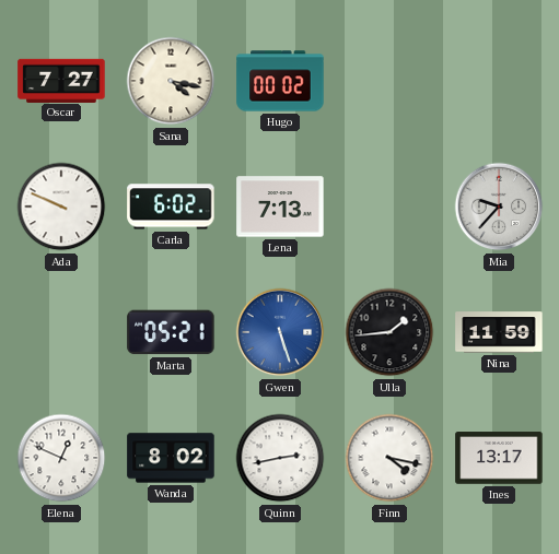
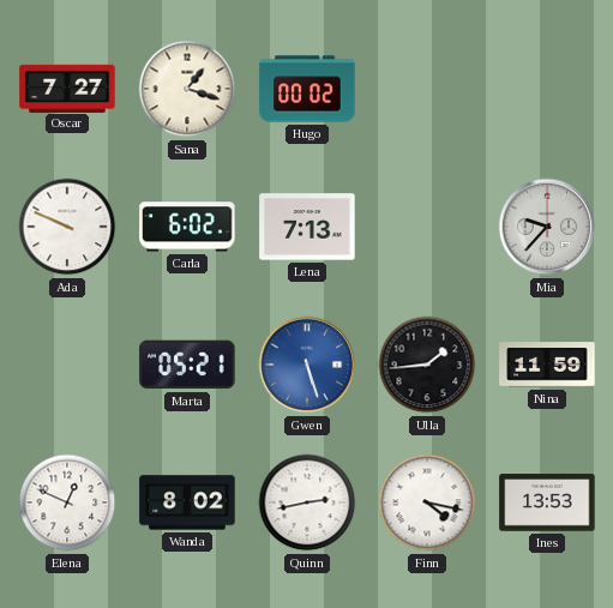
Sana: 4:17 -> 1:18
Ines: 13:17 -> 13:53
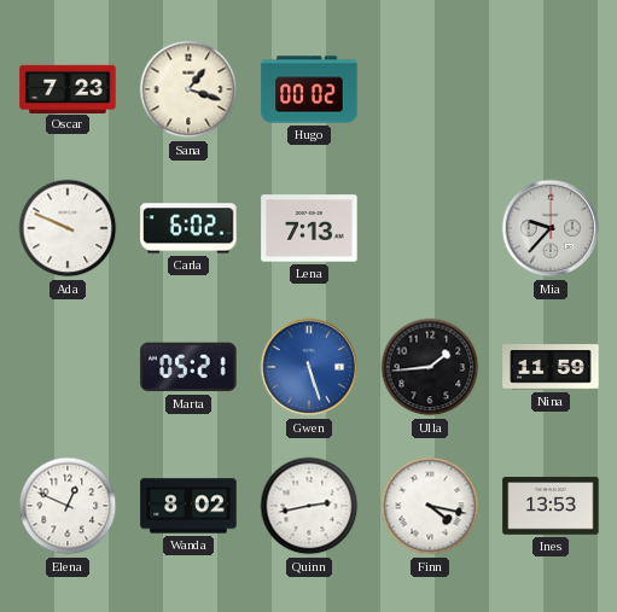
Oscar: 7:27 -> 7:23
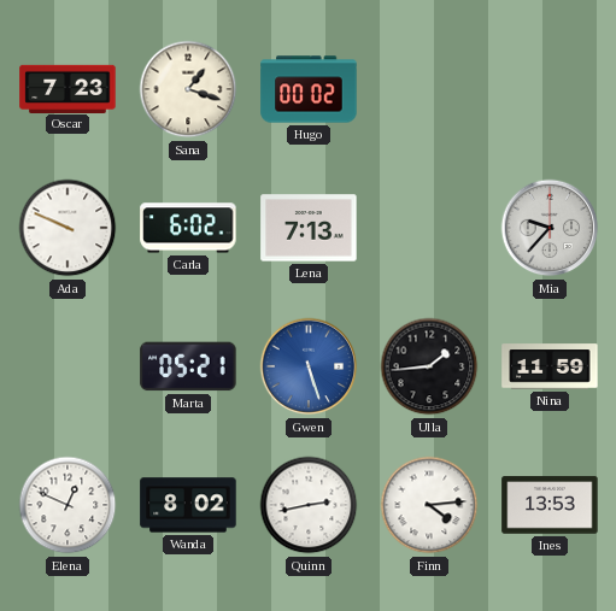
Finn: 4:17 -> 4:14
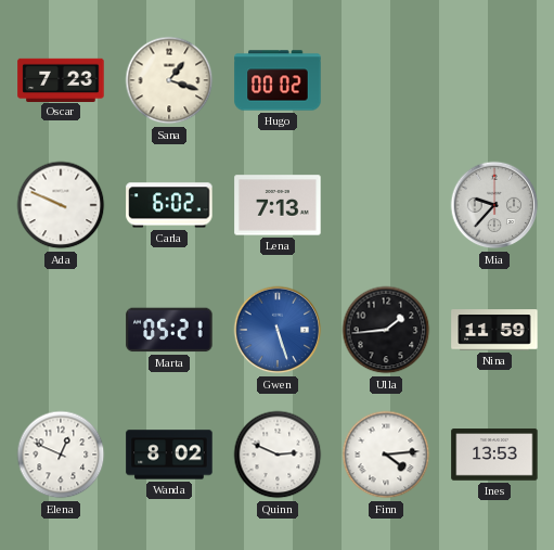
Quinn: 2:43 -> 2:49
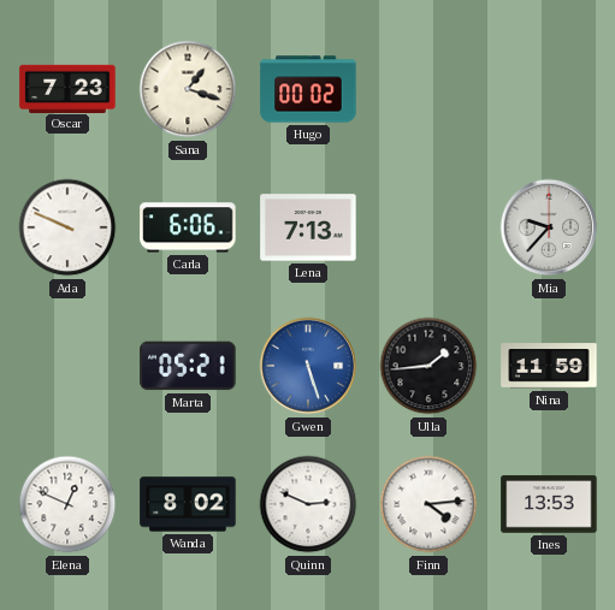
Carla: 6:02 -> 6:06
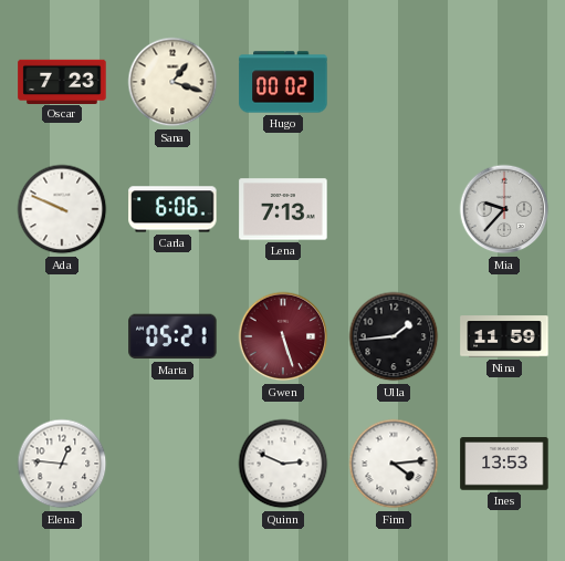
Gwen dial: blue -> burgundy
Elena: 12:49 -> 12:46
Wanda: 8:02 -> none
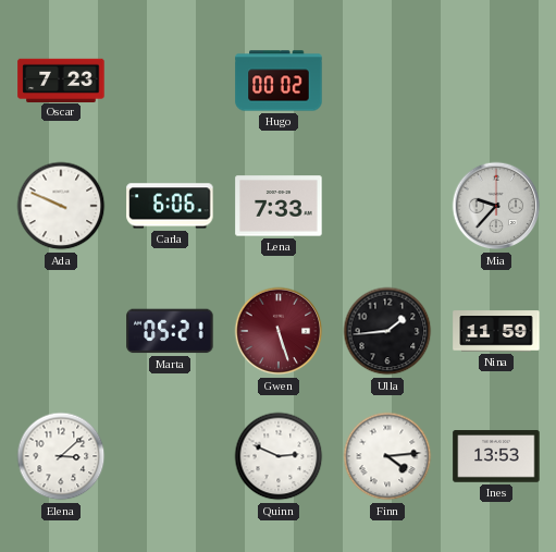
Sana: 1:18 -> none
Lena: 7:13 -> 7:33
Elena: 12:46 -> 3:08
